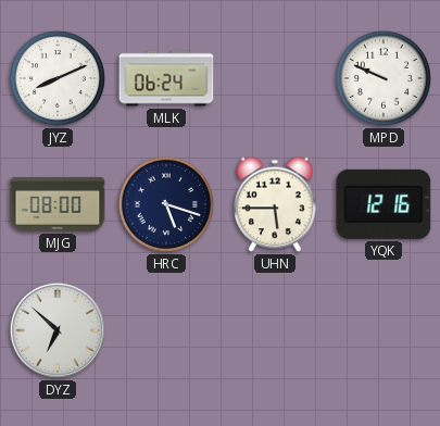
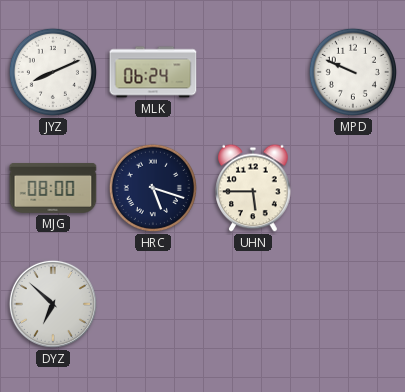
YQK: 12:16 -> none
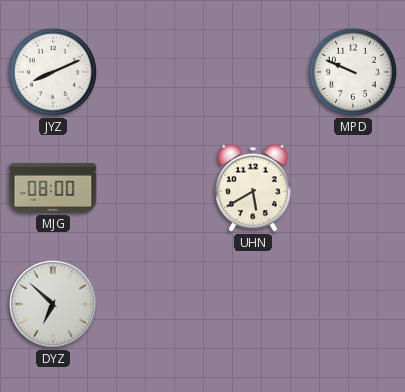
MLK: 06:24 -> none
HRC: 5:18 -> none
UHN: 5:45 -> 5:40
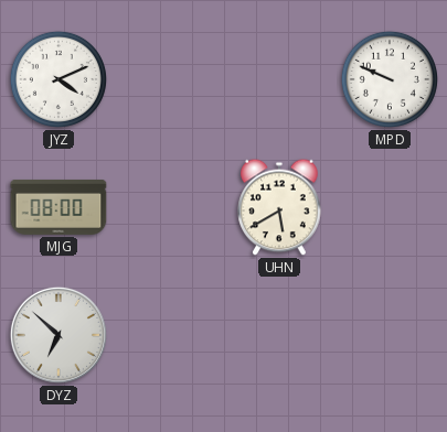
JYZ: 8:11 -> 4:11
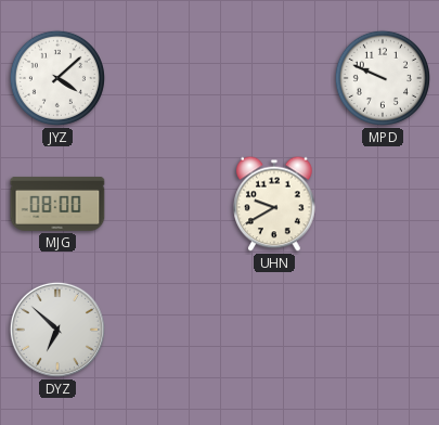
JYZ: 4:11 -> 4:08
UHN: 5:40 -> 9:40
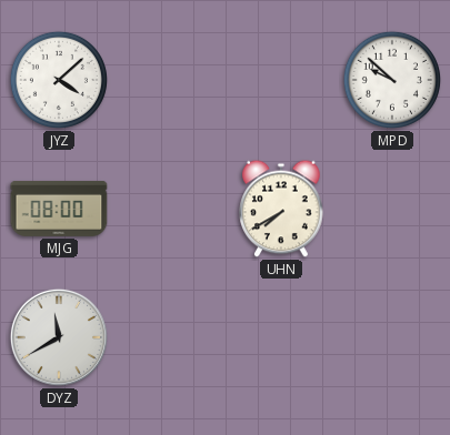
MPD: 9:49 -> 9:52
UHN: 9:40 -> 7:40
DYZ: 6:52 -> 11:40
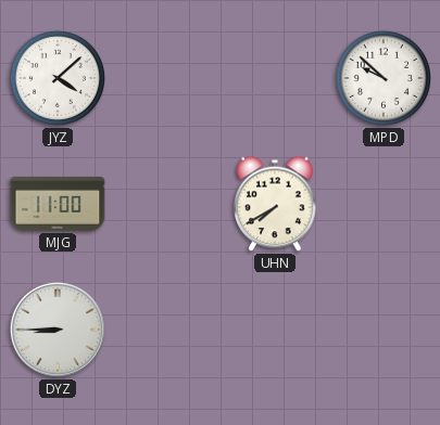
MJG: 08:00 -> 11:00
DYZ: 11:40 -> 8:45
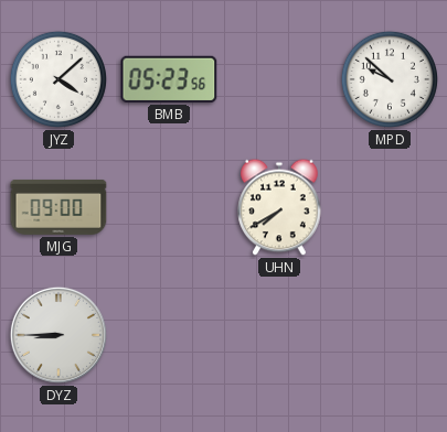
BMB: none -> 05:23
MJG: 11:00 -> 09:00
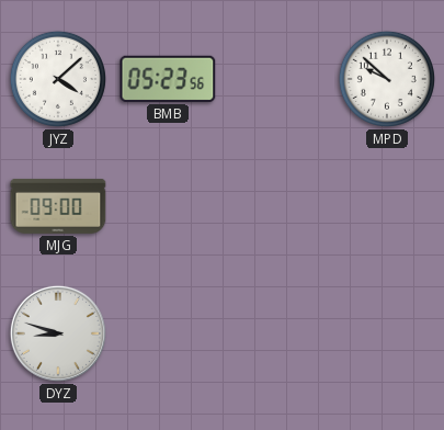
UHN: 7:40 -> none
DYZ: 8:45 -> 8:48
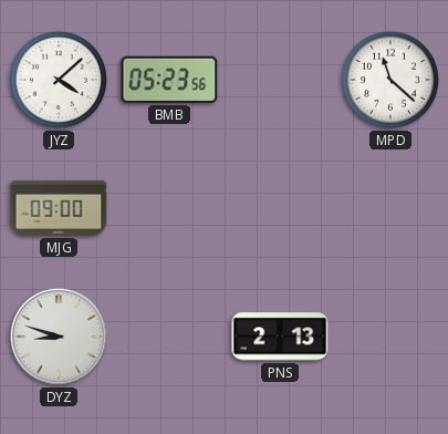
MPD: 9:52 -> 11:22
PNS: none -> 2:13
